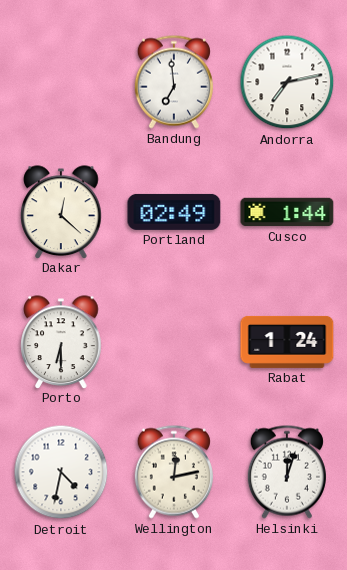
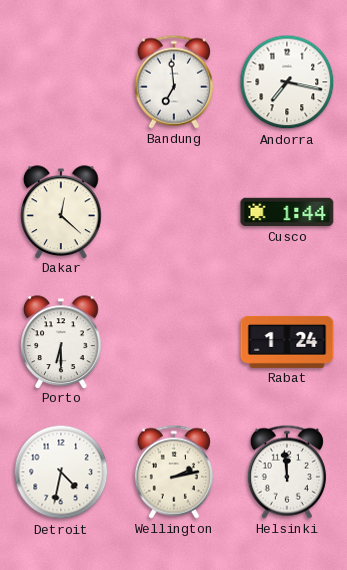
Andorra: 7:13 -> 7:17
Portland: 02:49 -> none
Wellington: 12:13 -> 2:13
Helsinki: 12:03 -> 11:59
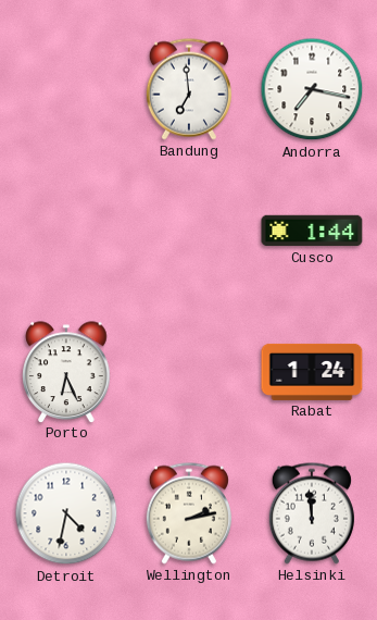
Dakar: 12:22 -> none
Porto: 6:30 -> 6:26
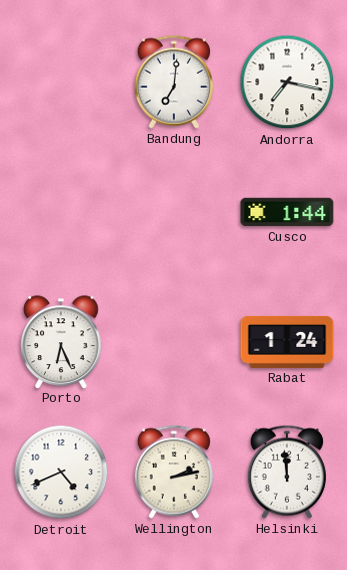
Bandung: 6:59 -> 7:01
Detroit: 4:32 -> 4:41
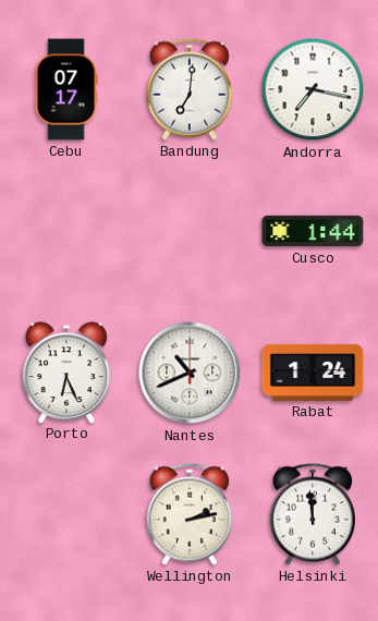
Cebu: none -> 07:17
Nantes: none -> 10:41
Detroit: 4:41 -> none
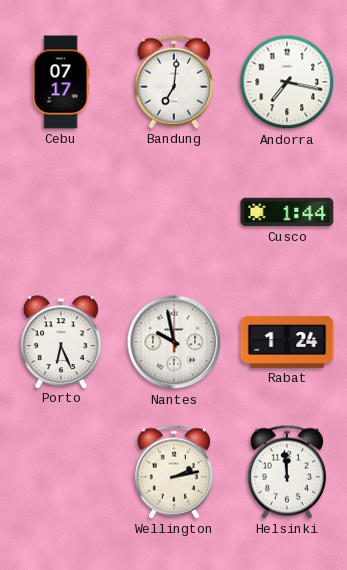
Nantes: 10:41 -> 9:58
